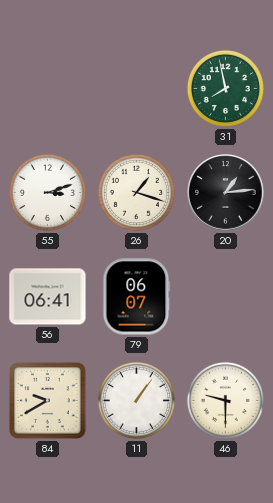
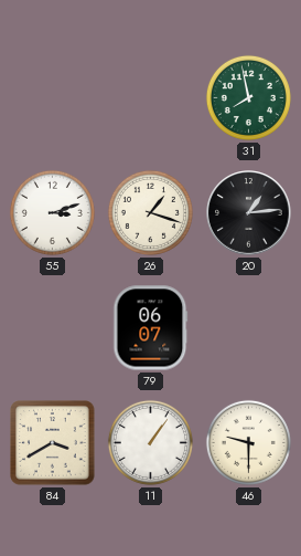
56: 06:41 -> none
84: 9:40 -> 3:40
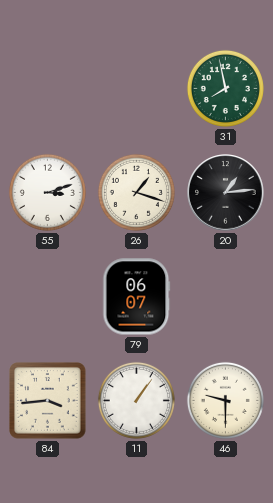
84: 3:40 -> 3:44
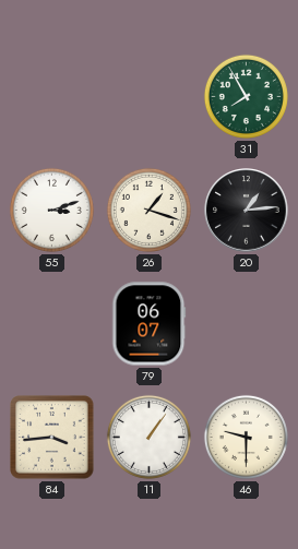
31: 7:58 -> 7:55
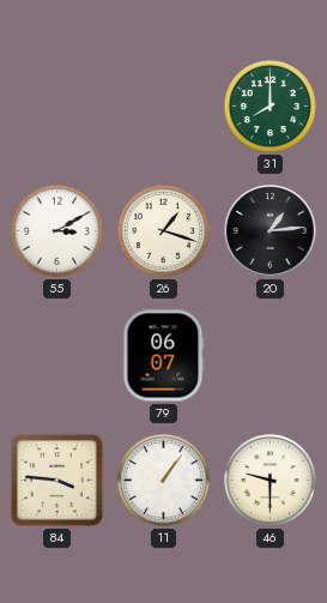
31: 7:55 -> 8:00
55: 3:12 -> 3:10
84: 3:44 -> 3:46
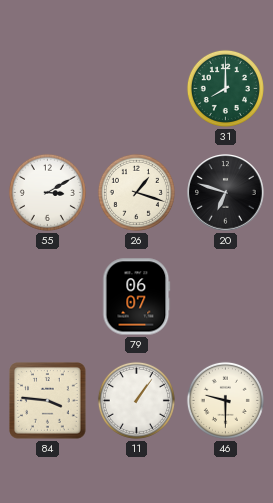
20: 1:14 -> 6:48
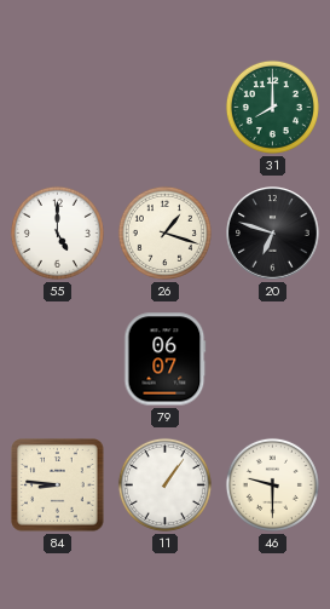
55: 3:10 -> 5:00
84: 3:46 -> 8:46
